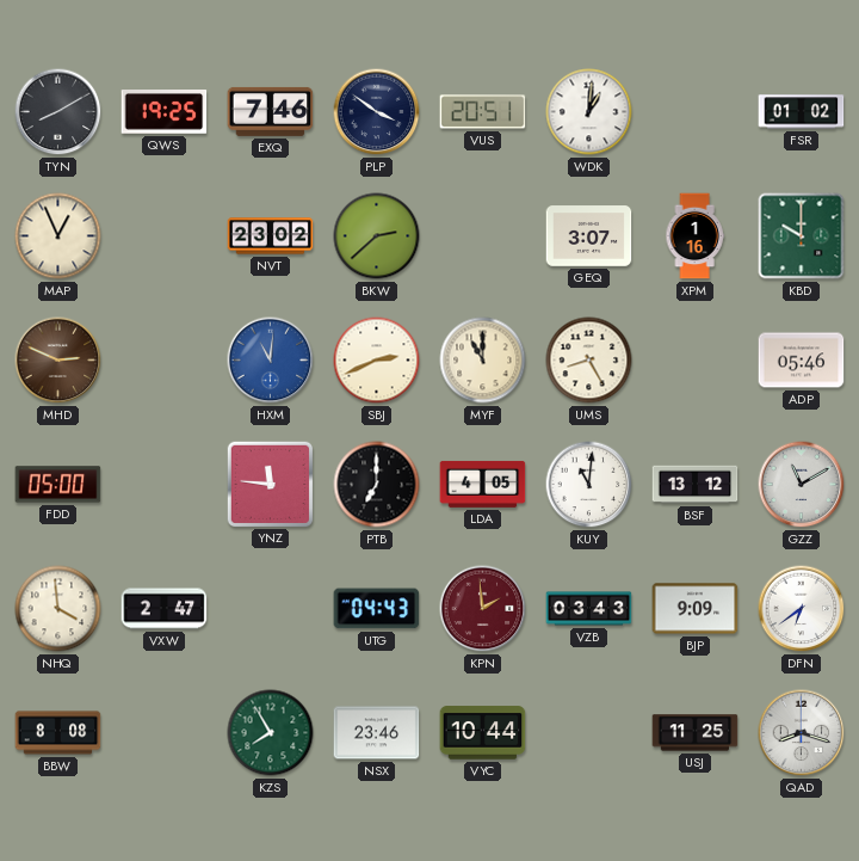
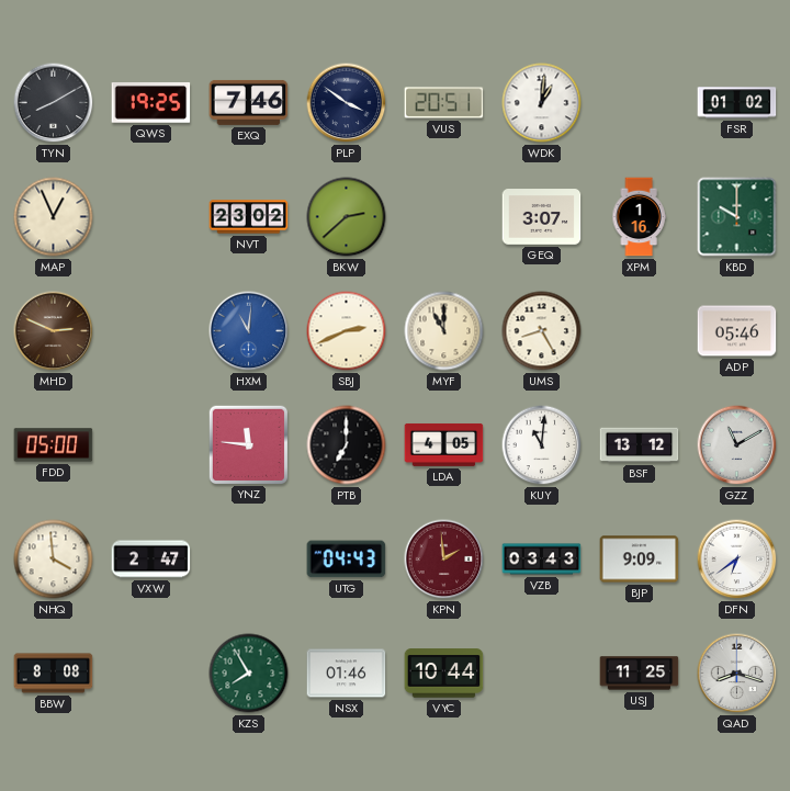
NSX: 23:46 -> 01:46
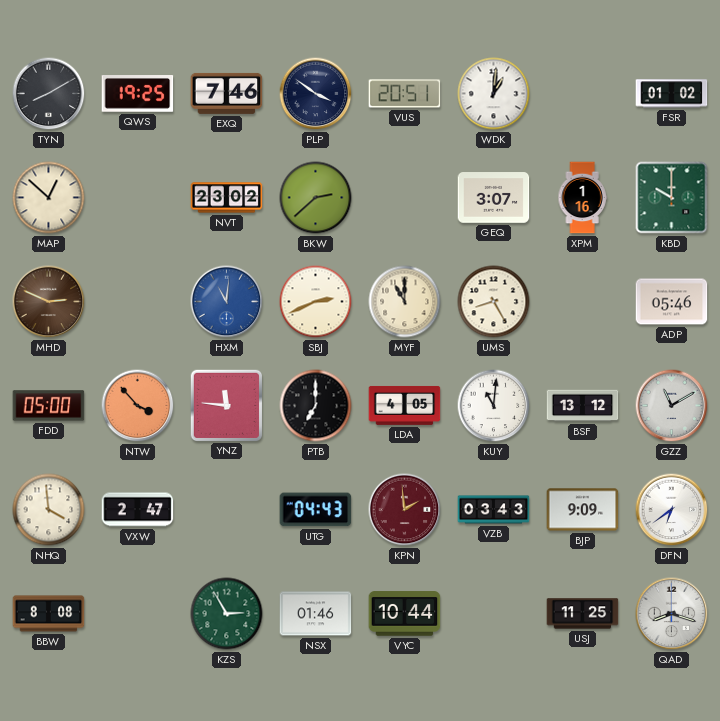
MAP: 12:56 -> 12:52
NTW: none -> 3:53
KZS: 7:55 -> 2:55
